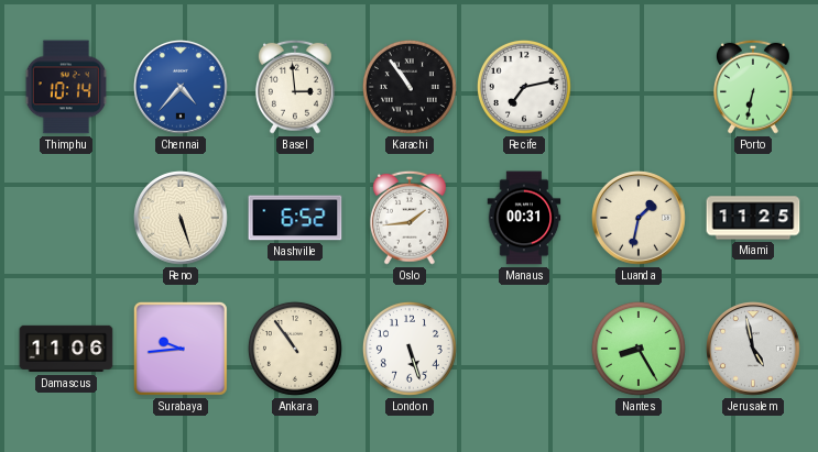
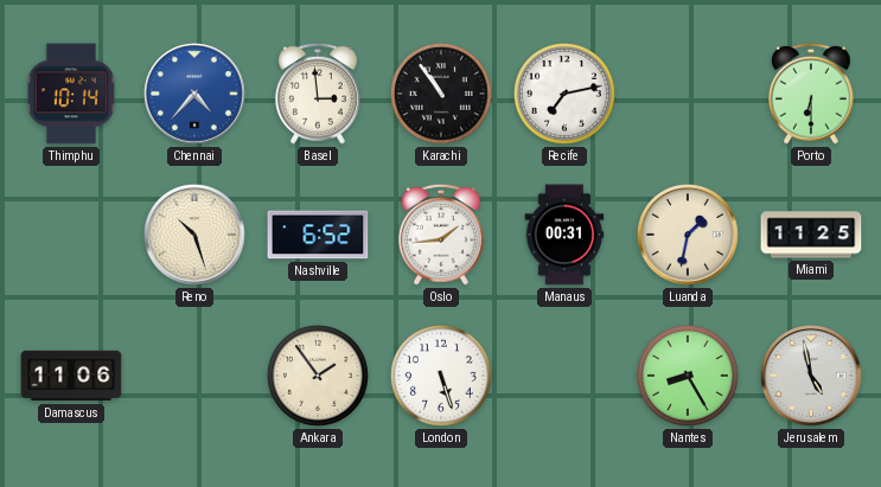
Porto: 6:32 -> 6:30
Reno: 5:27 -> 10:27
Surabaya: 9:44 -> none
Ankara: 10:54 -> 1:54
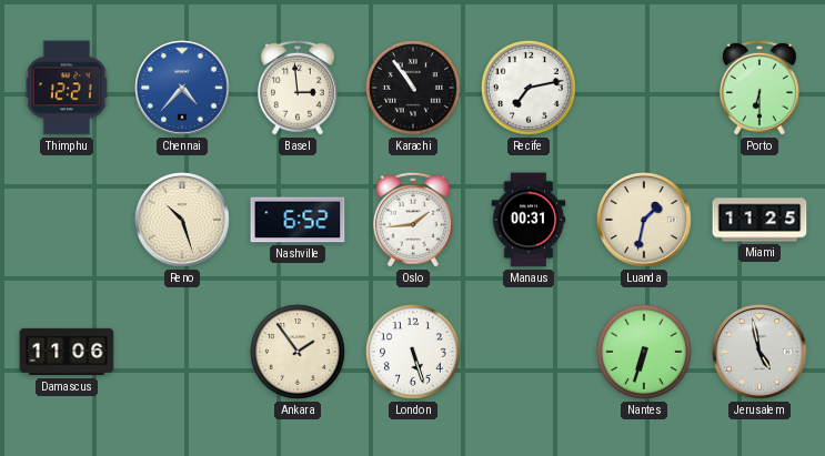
Thimphu: 10:14 -> 12:21
Nantes: 8:25 -> 6:33
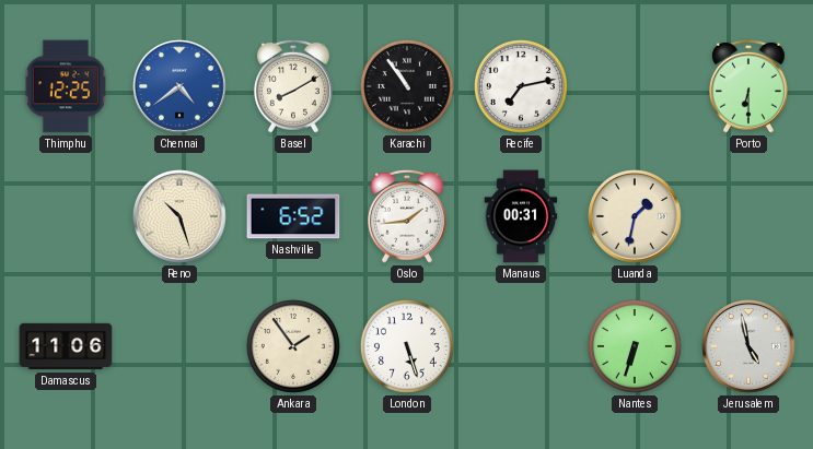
Thimphu: 12:21 -> 12:25
Chennai: 4:37 -> 4:39
Basel: 2:59 -> 8:10
Miami: 11:25 -> none
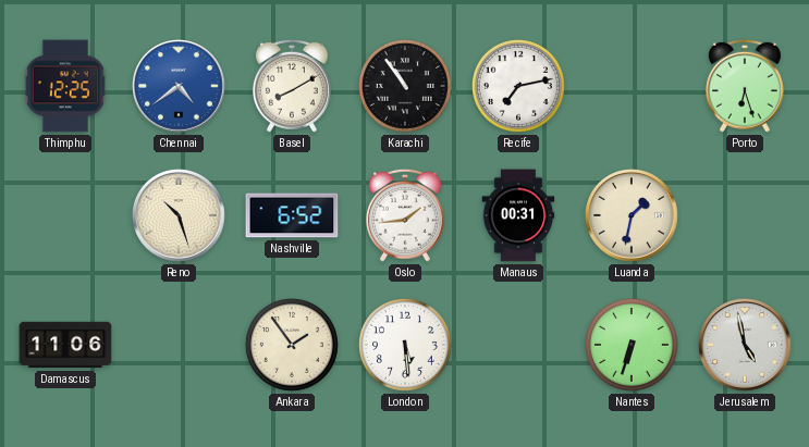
Porto: 6:30 -> 6:27
London: 5:27 -> 5:29
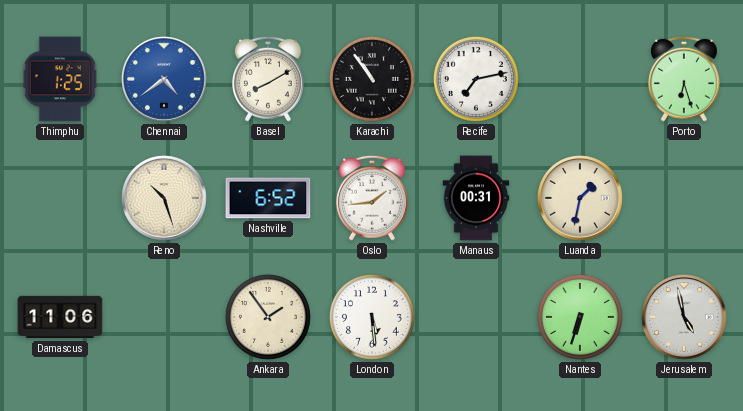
Thimphu: 12:25 -> 1:25
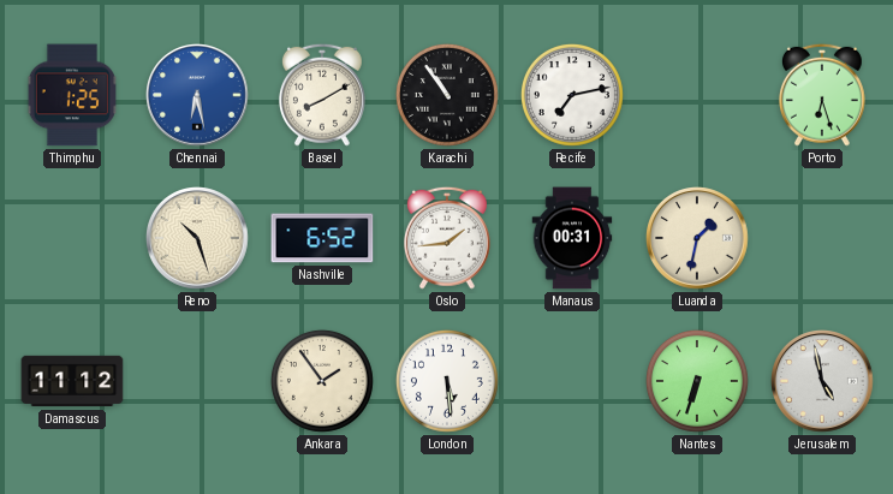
Chennai: 4:39 -> 6:28
Damascus: 11:06 -> 11:12
